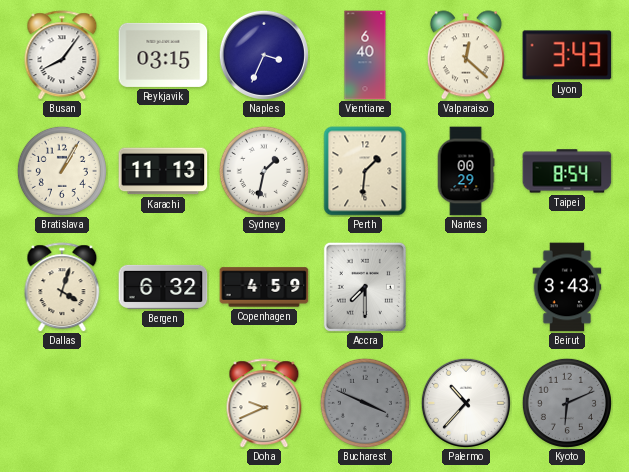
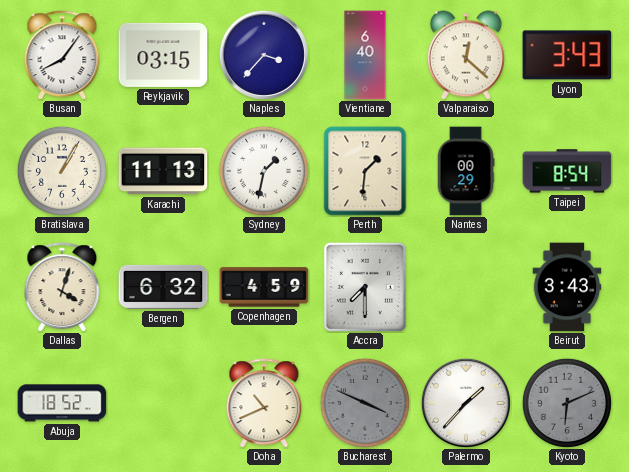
Naples: 3:34 -> 3:37
Abuja: none -> 18:52
Doha: 9:41 -> 10:41
Palermo: 10:37 -> 1:37
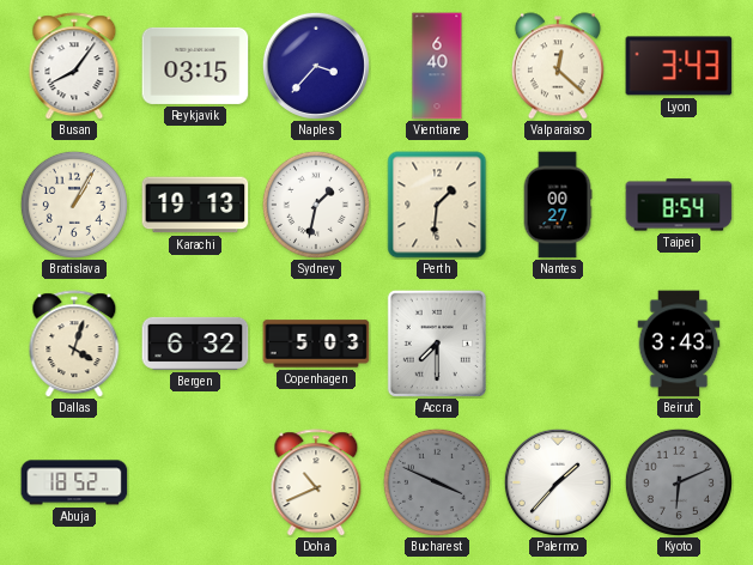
Karachi: 11:13 -> 19:13
Nantes: 00:29 -> 00:27
Copenhagen: 4:59 -> 5:03
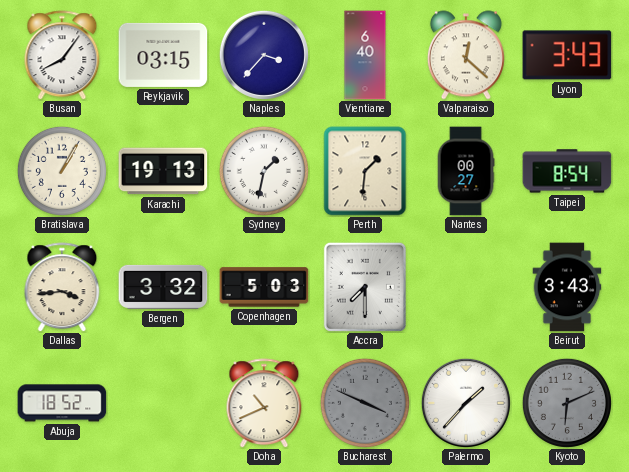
Dallas: 4:03 -> 3:44
Bergen: 6:32 -> 3:32
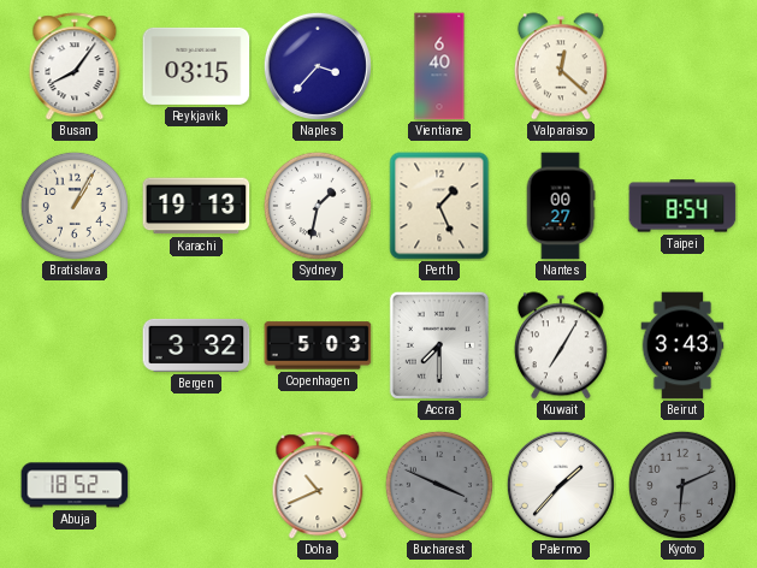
Lyon: 3:43 -> none
Perth: 1:31 -> 1:26
Dallas: 3:44 -> none
Kuwait: none -> 7:05
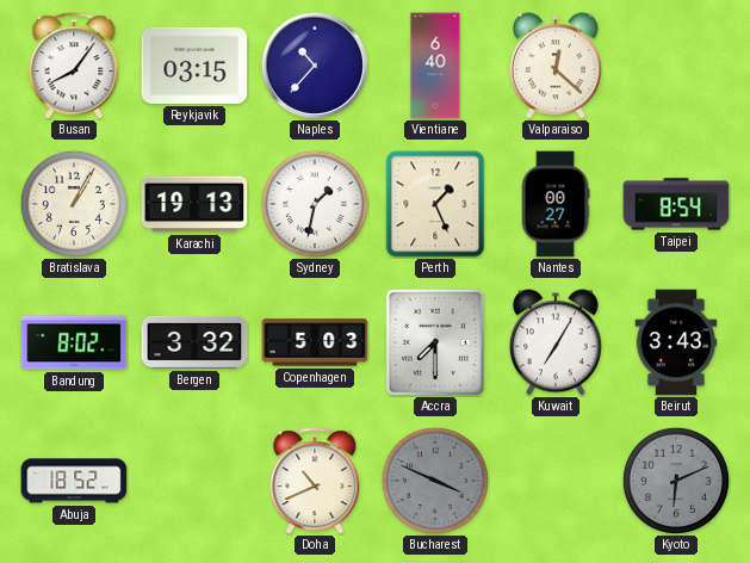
Naples: 3:37 -> 10:37
Bandung: none -> 8:02
Palermo: 1:37 -> none
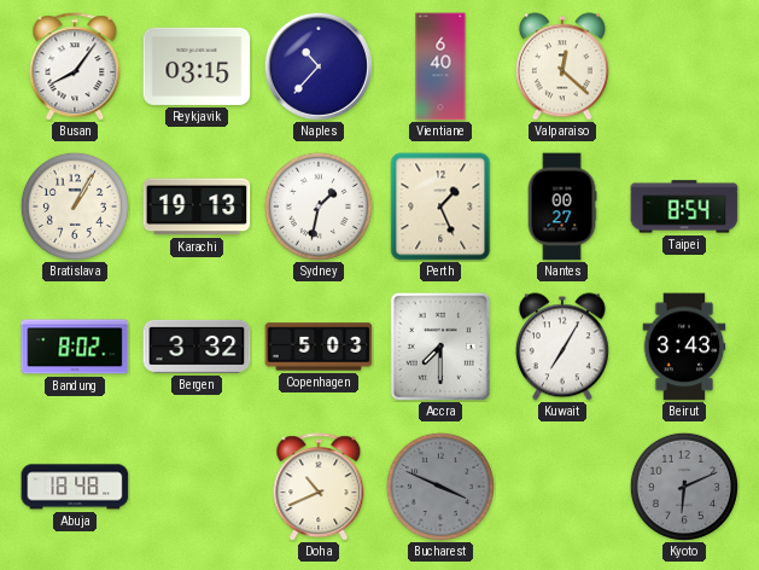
Abuja: 18:52 -> 18:48
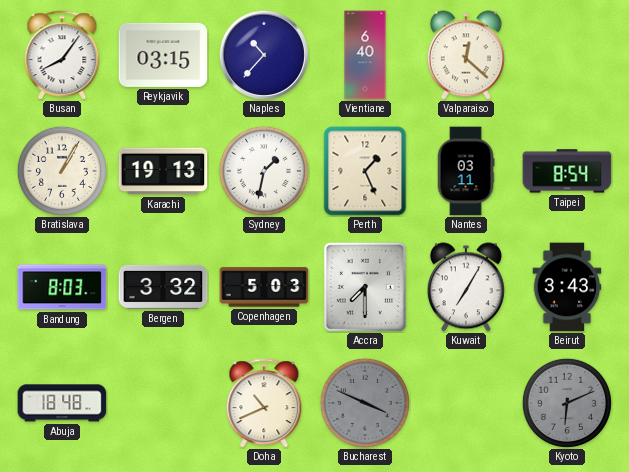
Nantes: 00:27 -> 03:11
Bandung: 8:02 -> 8:03
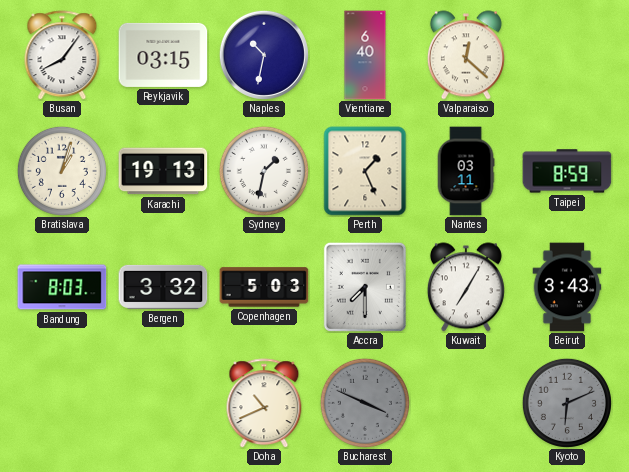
Naples: 10:37 -> 10:32
Bratislava: 1:05 -> 1:03
Taipei: 8:54 -> 8:59
Abuja: 18:48 -> none
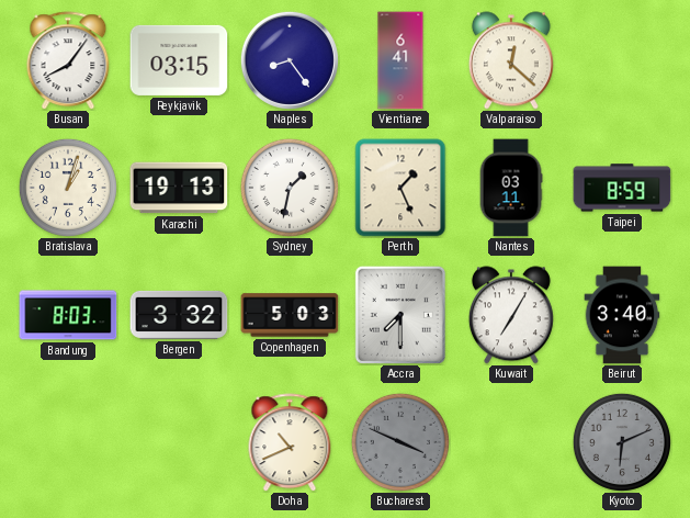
Naples: 10:32 -> 8:24
Vientiane: 6:40 -> 6:41
Beirut: 3:43 -> 3:40
